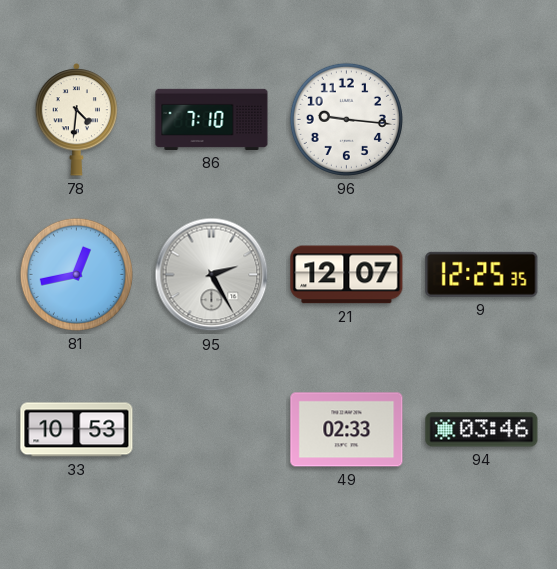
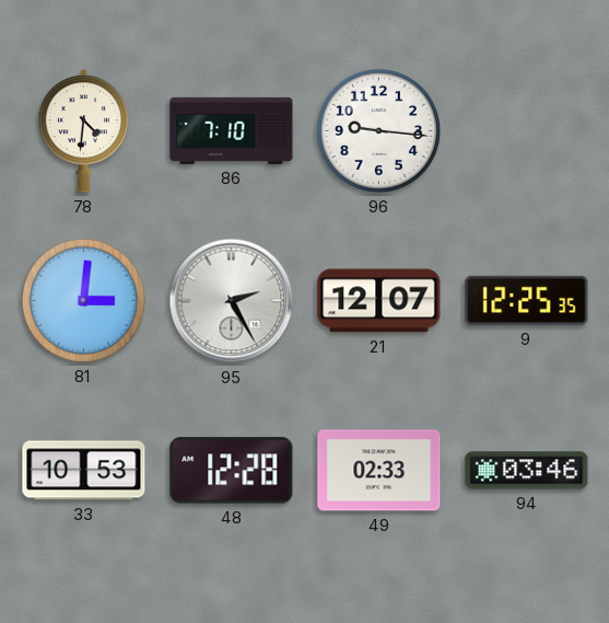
81: 12:43 -> 3:01
48: none -> 12:28
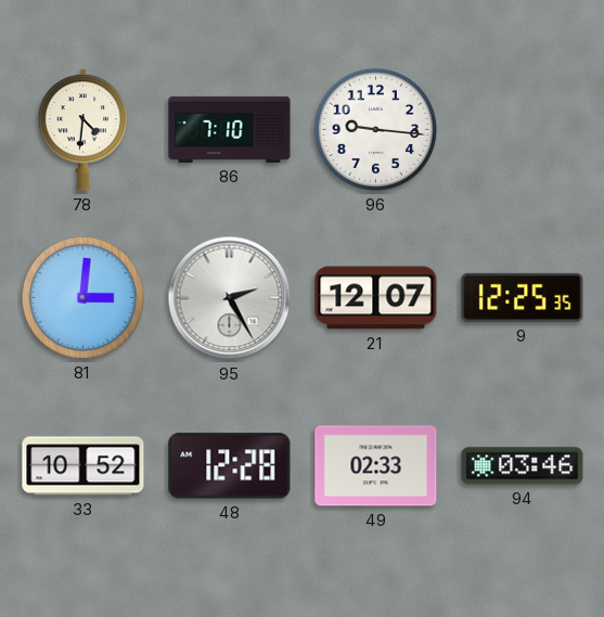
33: 10:53 -> 10:52
